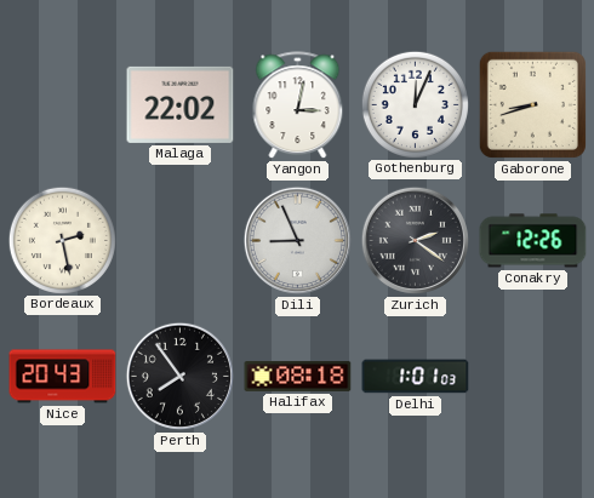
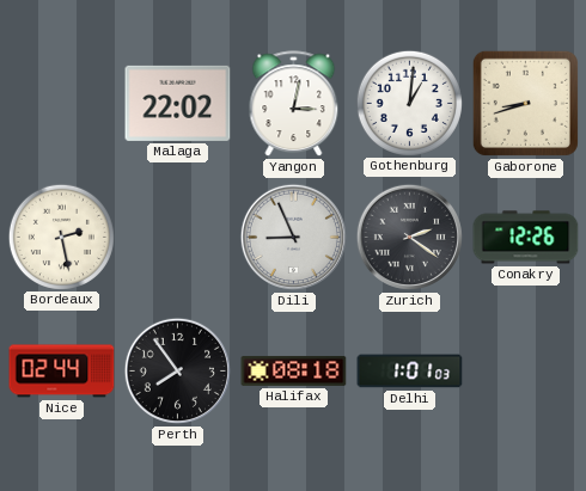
Gothenburg: 12:04 -> 1:01
Nice: 20:43 -> 02:44
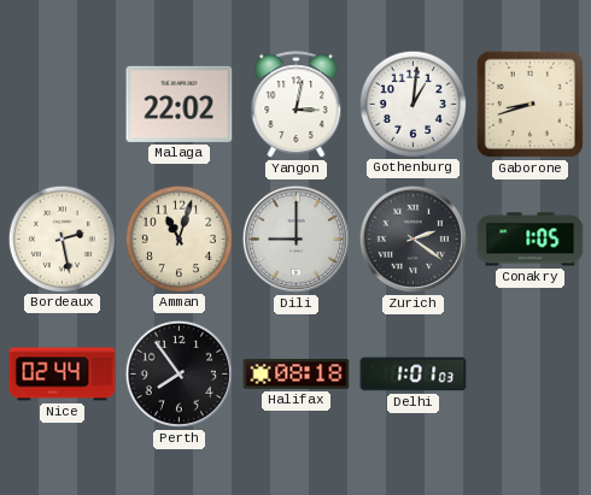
Amman: none -> 11:03
Dili: 8:56 -> 9:00
Conakry: 12:26 -> 1:05
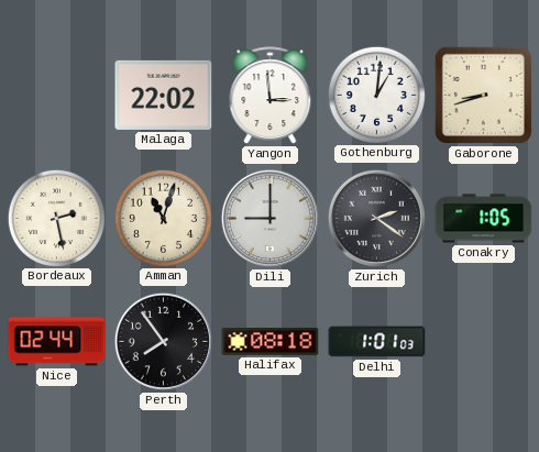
Yangon: 3:02 -> 2:59
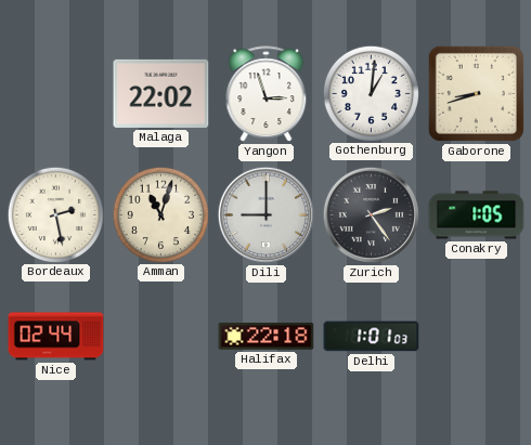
Yangon: 2:59 -> 2:57
Zurich: 2:21 -> 2:24
Perth: 7:54 -> none
Halifax: 08:18 -> 22:18
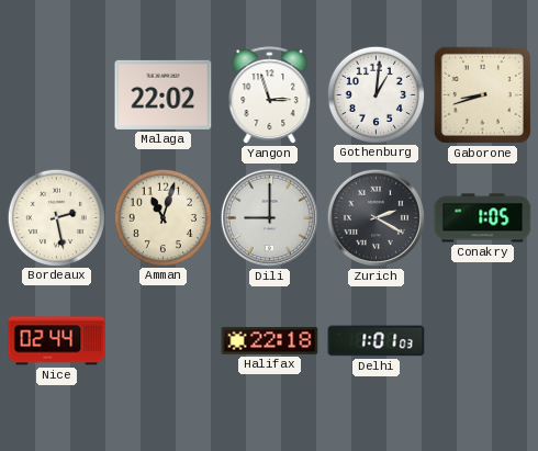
Zurich: 2:24 -> 2:20
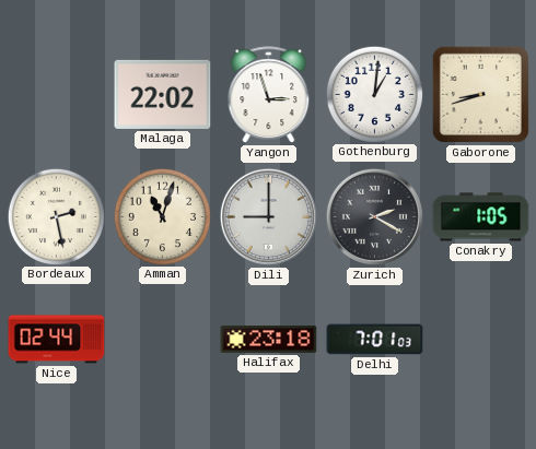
Halifax: 22:18 -> 23:18
Delhi: 1:01 -> 7:01
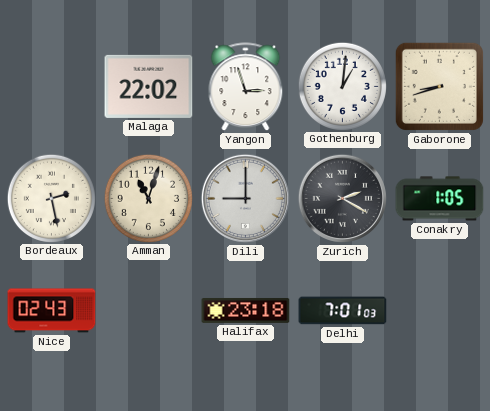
Nice: 02:44 -> 02:43
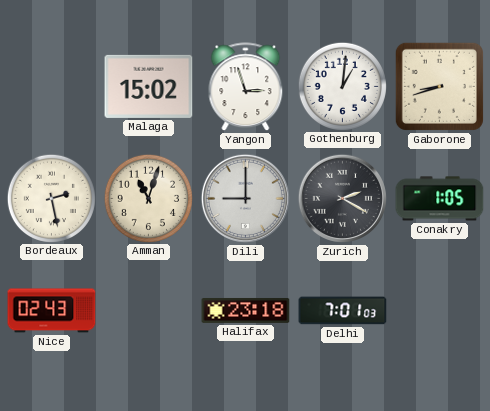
Malaga: 22:02 -> 15:02
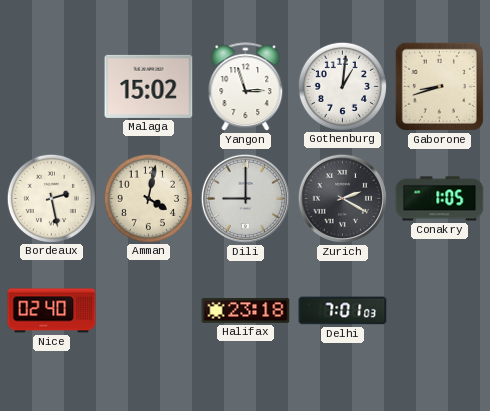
Amman: 11:03 -> 4:02
Nice: 02:43 -> 02:40
